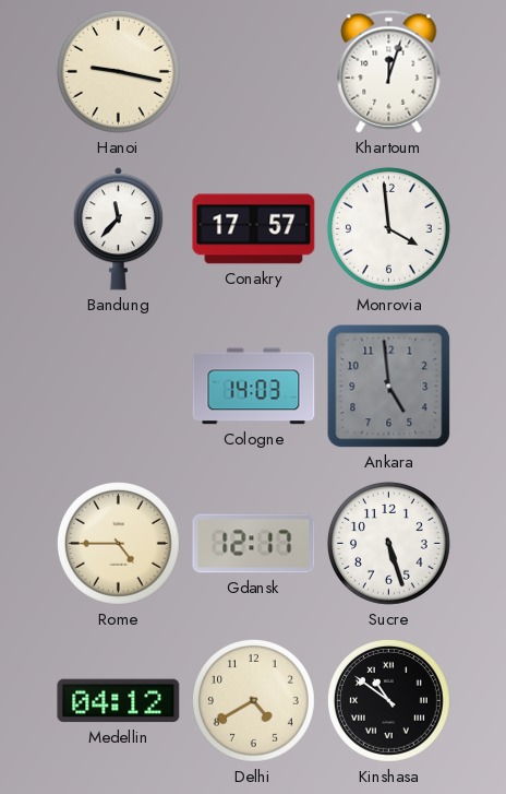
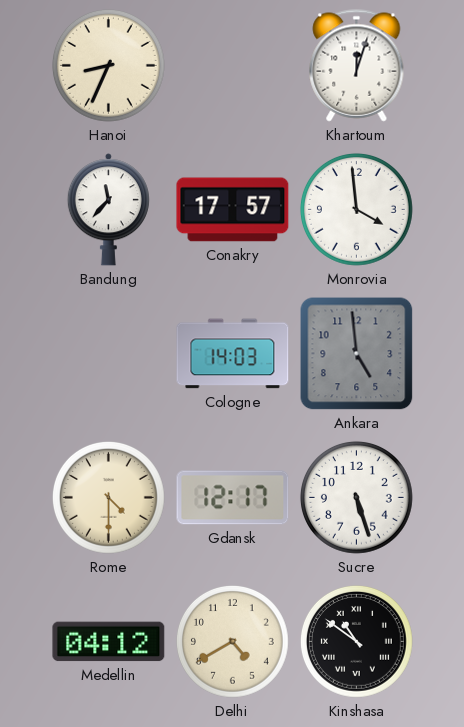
Hanoi: 9:17 -> 8:34
Rome: 4:45 -> 4:30
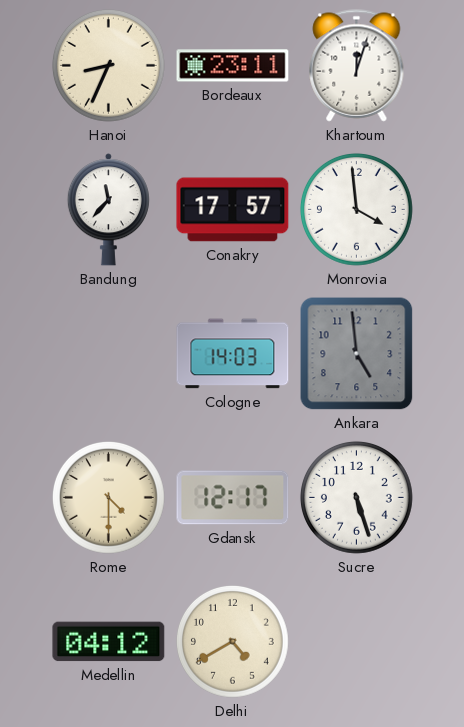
Bordeaux: none -> 23:11
Kinshasa: 10:51 -> none
